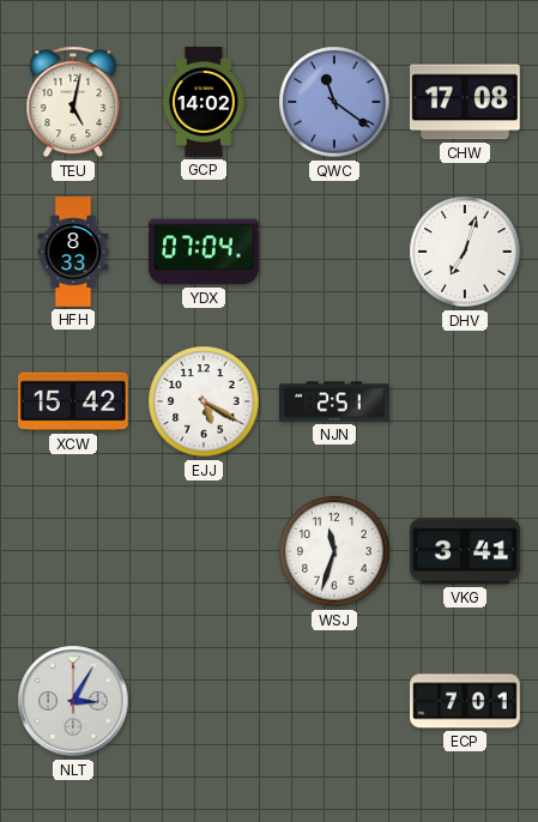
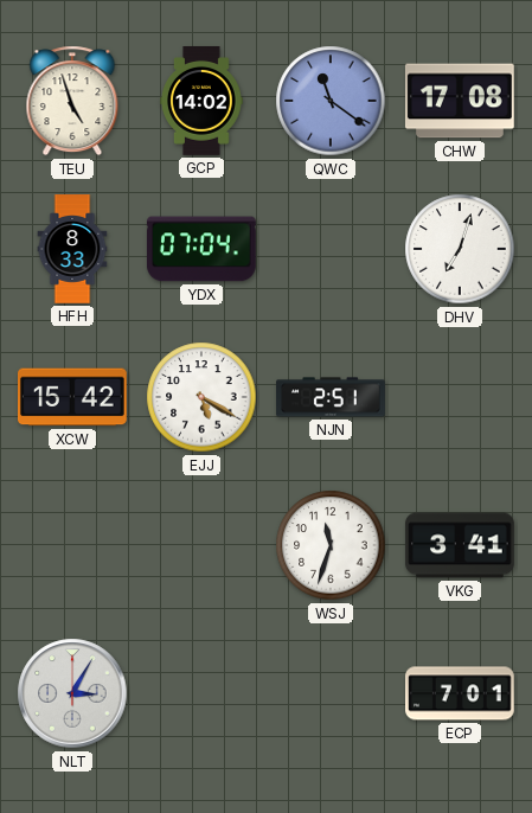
TEU: 5:02 -> 4:57
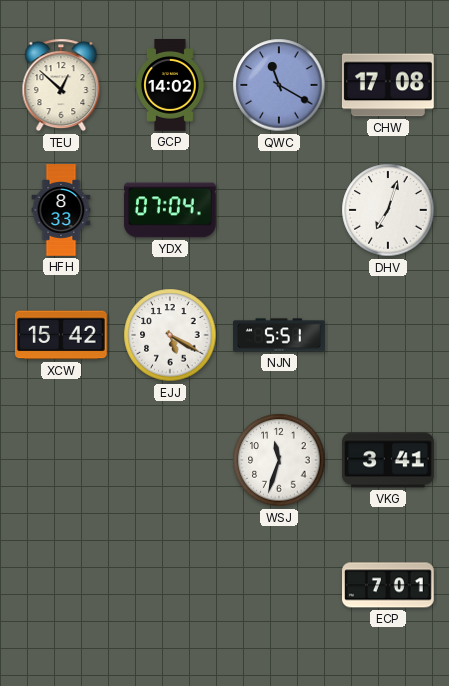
TEU: 4:57 -> 12:52
QWC: 11:21 -> 11:20
NJN: 2:51 -> 5:51
NLT: 3:05 -> none
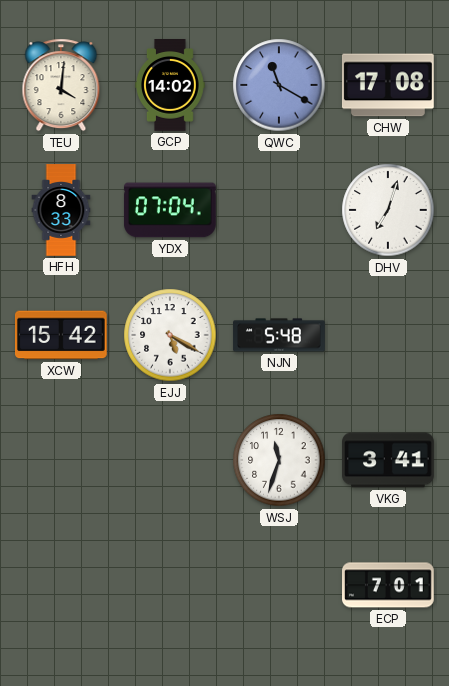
TEU: 12:52 -> 4:01
NJN: 5:51 -> 5:48
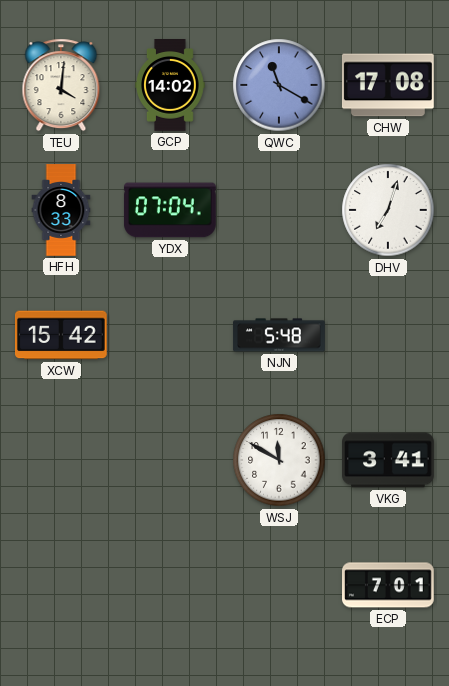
EJJ: 5:20 -> none
WSJ: 11:33 -> 11:50
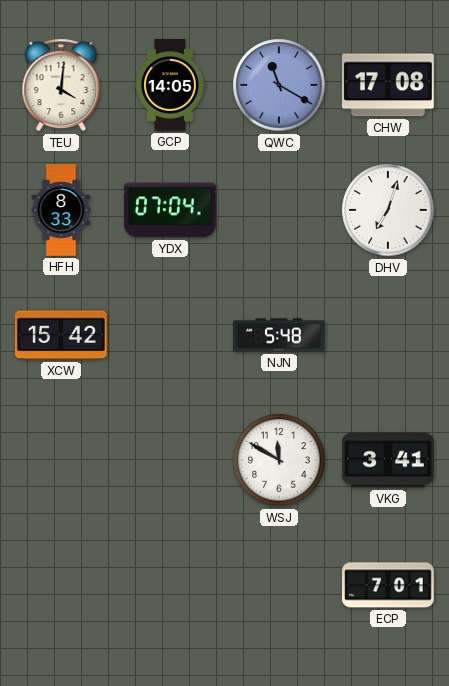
GCP: 14:02 -> 14:05
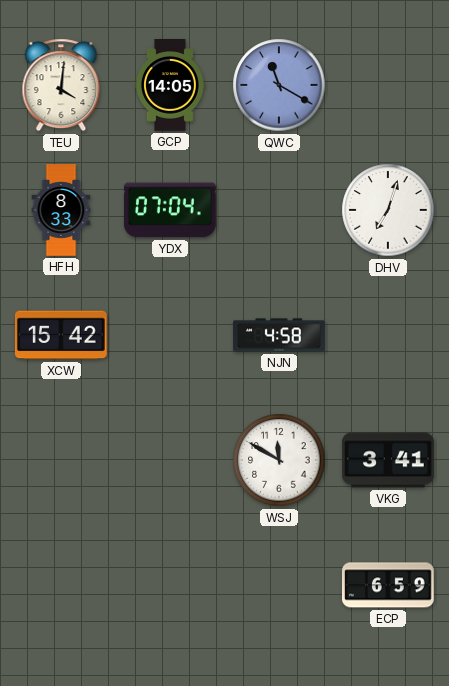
CHW: 17:08 -> none
NJN: 5:48 -> 4:58
ECP: 7:01 -> 6:59
